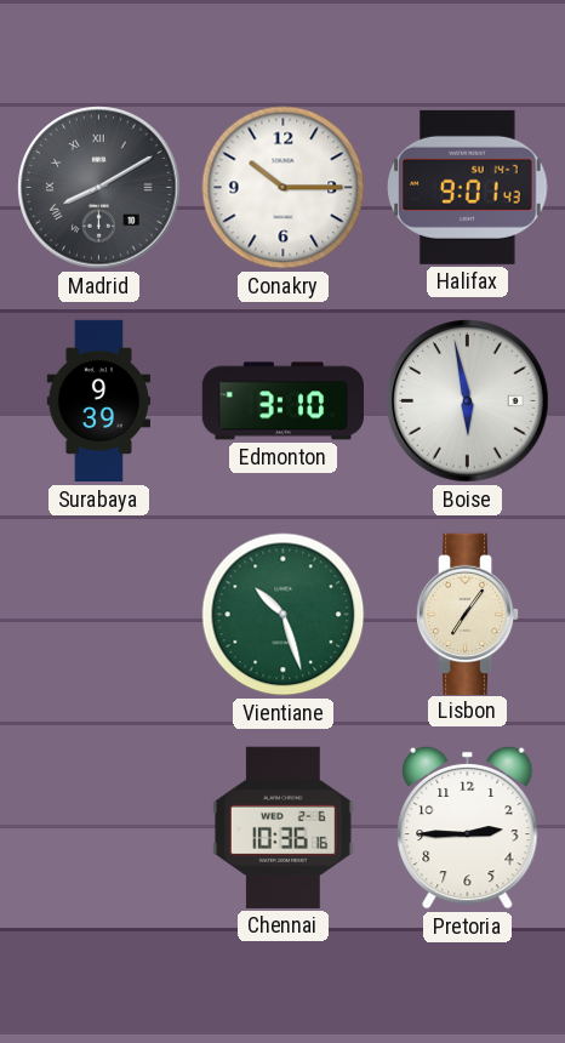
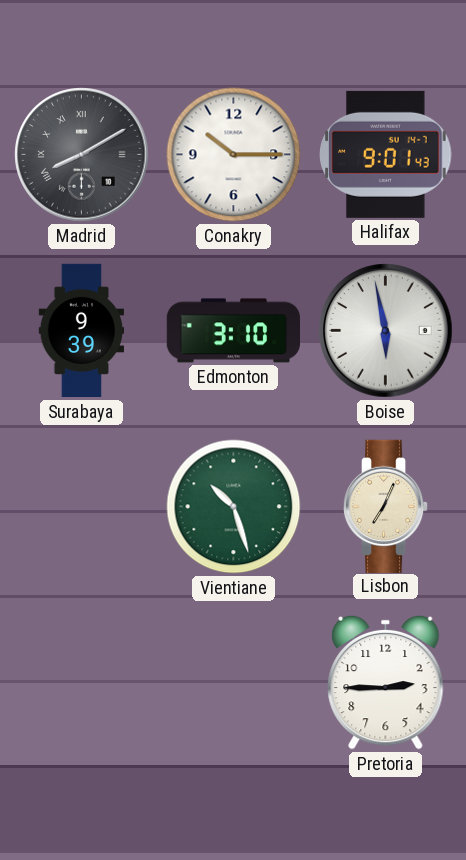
Lisbon: 7:06 -> 7:04
Chennai: 10:36 -> none
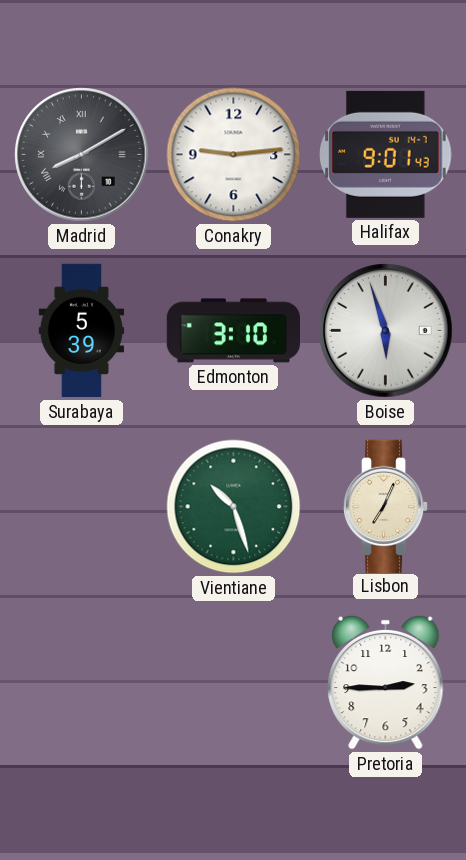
Conakry: 10:15 -> 9:14
Surabaya: 9:39 -> 5:39
Boise: 5:58 -> 5:57
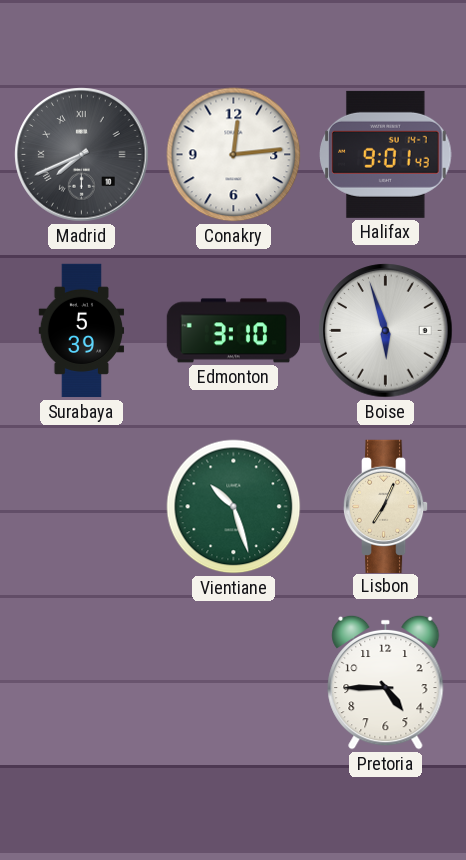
Madrid: 8:10 -> 7:41
Conakry: 9:14 -> 12:14
Pretoria: 2:45 -> 4:45
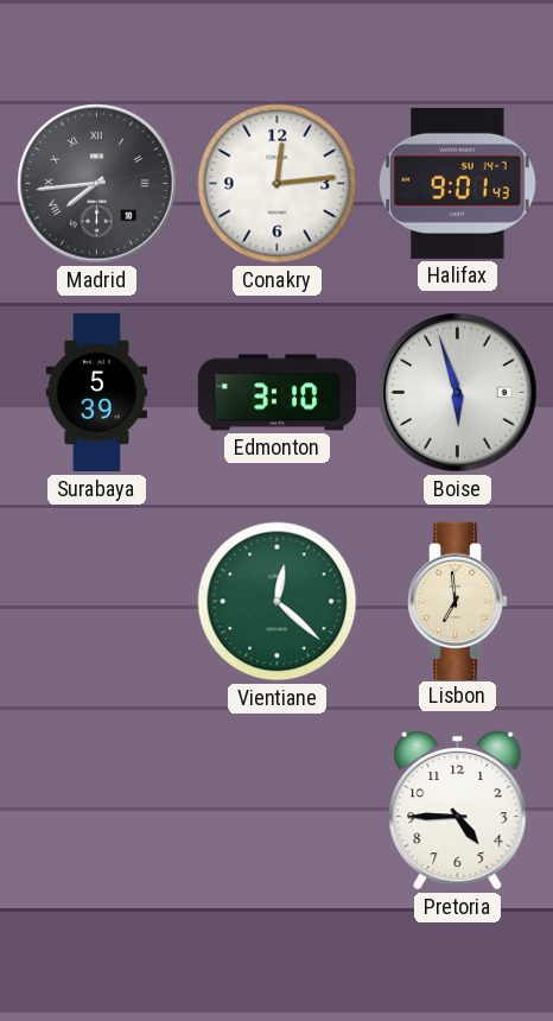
Madrid: 7:41 -> 7:44
Vientiane: 10:27 -> 12:22
Lisbon: 7:04 -> 6:59
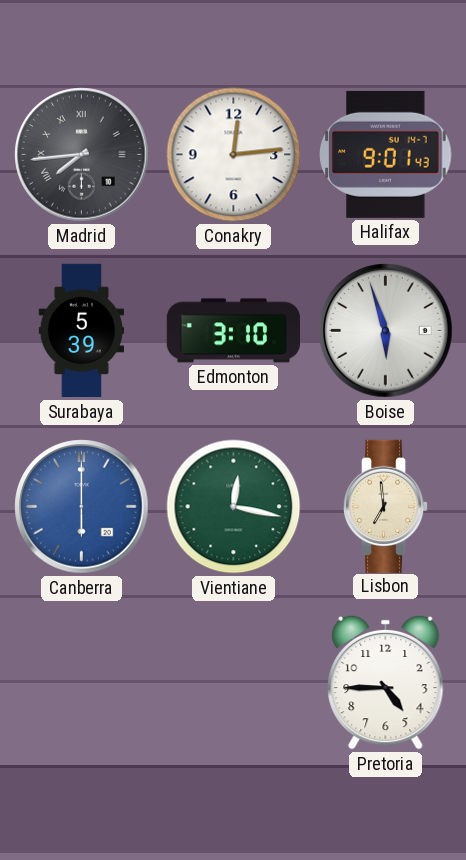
Canberra: none -> 6:00
Vientiane: 12:22 -> 12:17
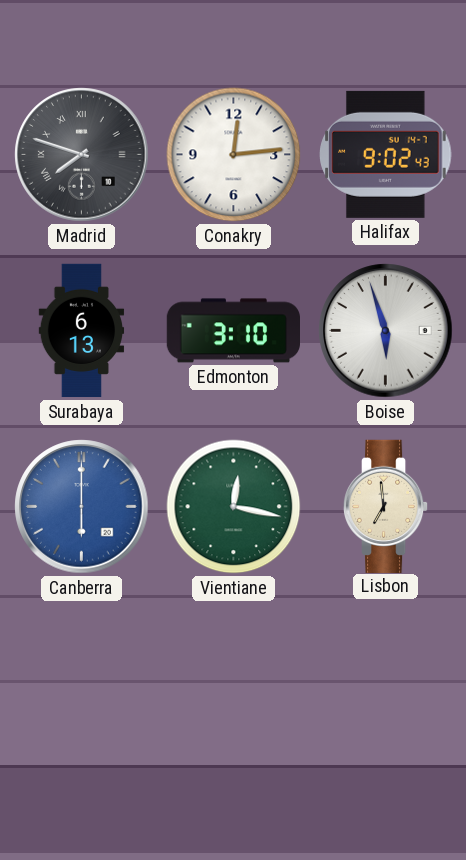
Madrid: 7:44 -> 7:48
Halifax: 9:01 -> 9:02
Surabaya: 5:39 -> 6:13
Pretoria: 4:45 -> none
